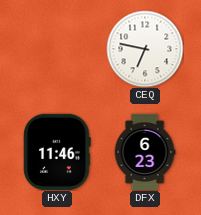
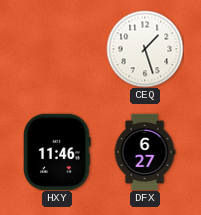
CEQ: 6:47 -> 1:27
DFX: 6:23 -> 6:27
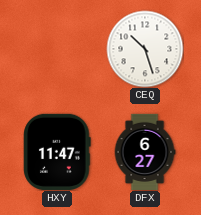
CEQ: 1:27 -> 10:27
HXY: 11:46 -> 11:47
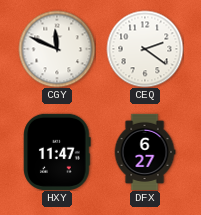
CGY: none -> 11:49
CEQ: 10:27 -> 2:21
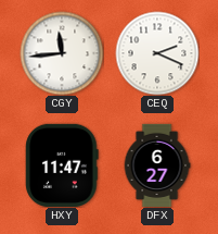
CGY: 11:49 -> 11:44
CEQ: 2:21 -> 2:19
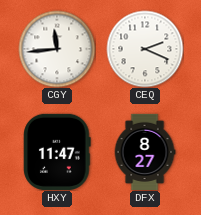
DFX: 6:27 -> 8:27
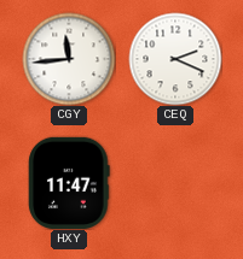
DFX: 8:27 -> none
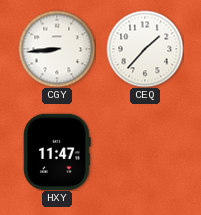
CGY: 11:44 -> 8:44
CEQ: 2:19 -> 1:37
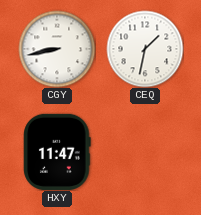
CGY: 8:44 -> 8:43
CEQ: 1:37 -> 1:32
